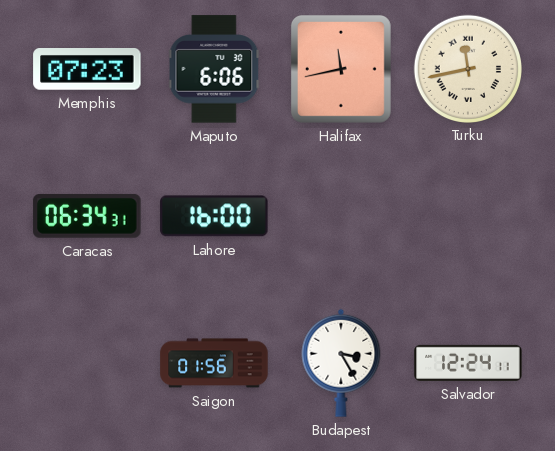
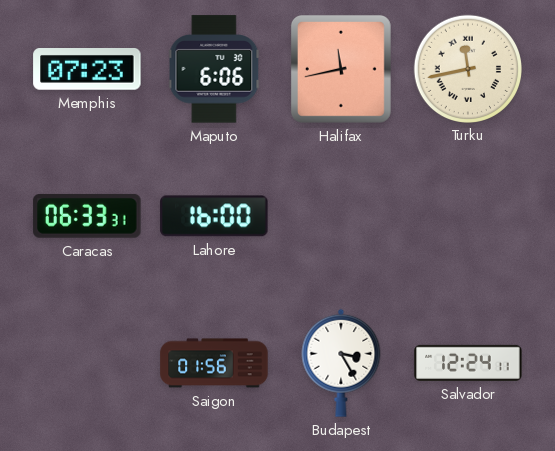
Caracas: 06:34 -> 06:33
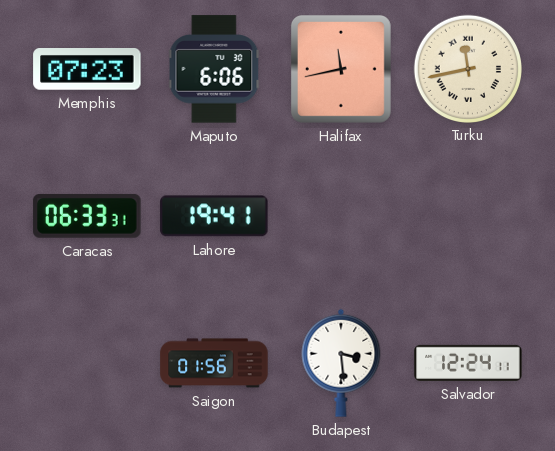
Lahore: 16:00 -> 19:41
Budapest: 3:25 -> 3:29
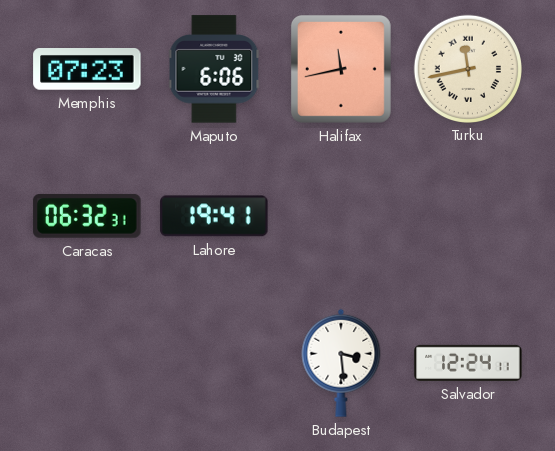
Caracas: 06:33 -> 06:32
Saigon: 01:56 -> none
